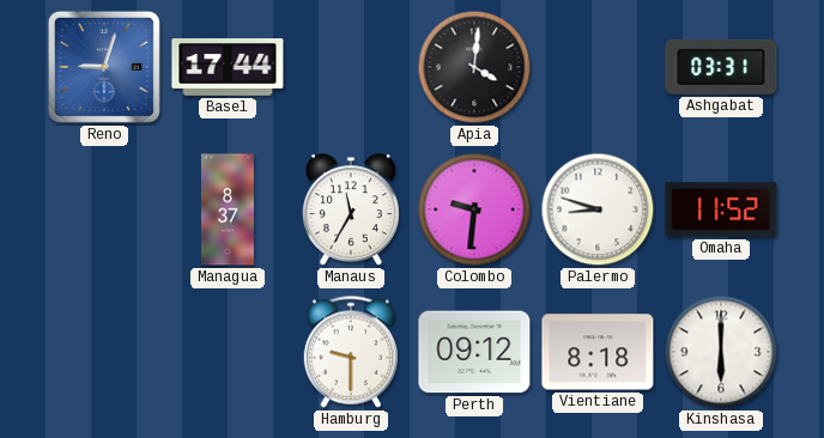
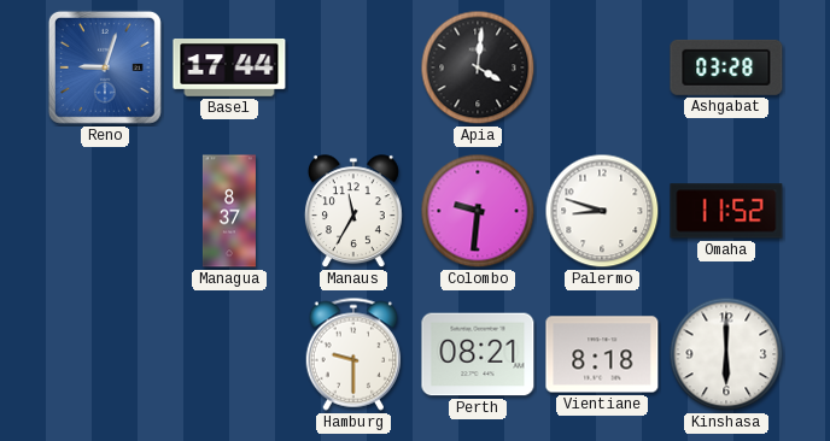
Ashgabat: 03:31 -> 03:28
Perth: 09:12 -> 08:21
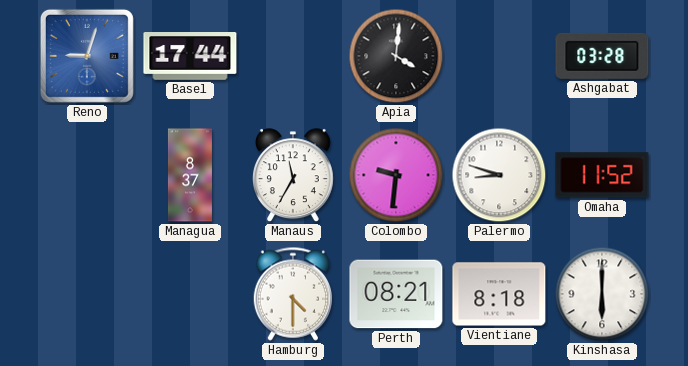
Hamburg: 9:30 -> 4:30
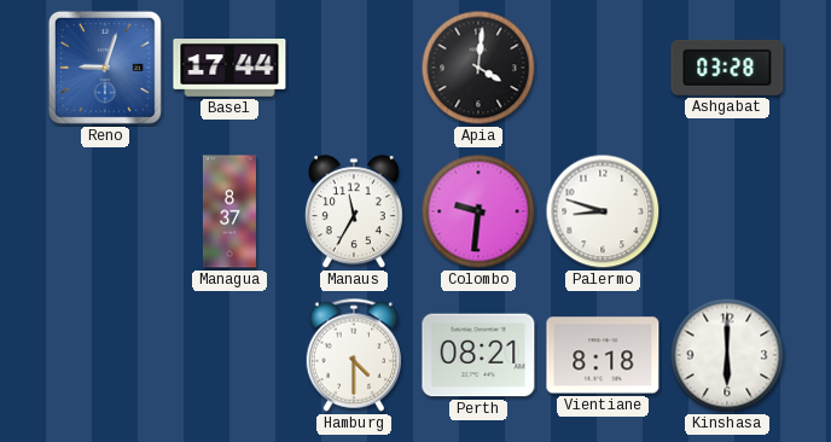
Omaha: 11:52 -> none
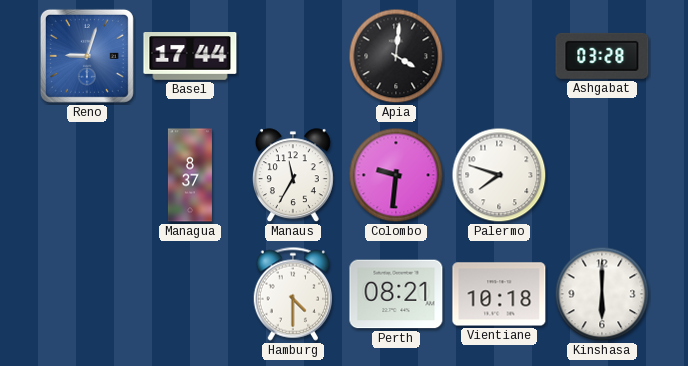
Palermo: 8:48 -> 7:48
Vientiane: 8:18 -> 10:18
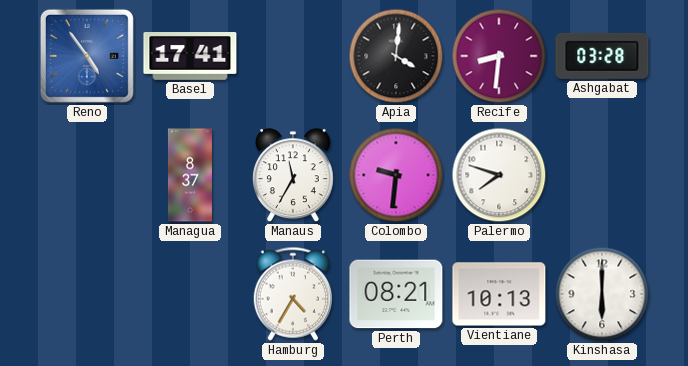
Reno: 9:03 -> 4:54
Basel: 17:44 -> 17:41
Recife: none -> 8:31
Hamburg: 4:30 -> 4:35
Vientiane: 10:18 -> 10:13
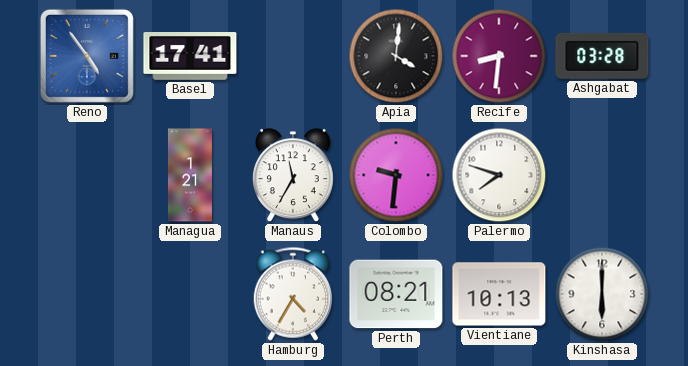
Managua: 8:37 -> 1:21
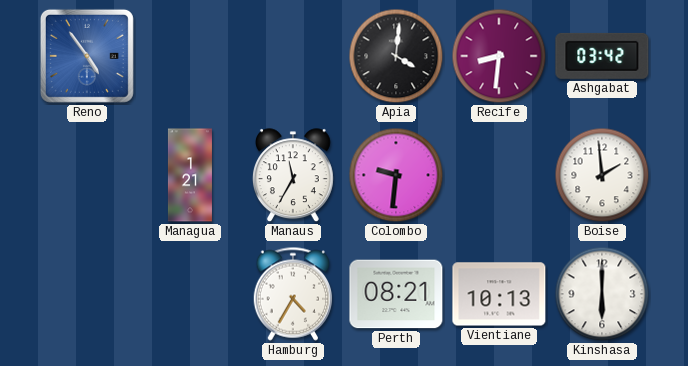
Basel: 17:41 -> none
Ashgabat: 03:28 -> 03:42
Palermo: 7:48 -> none
Boise: none -> 1:59
